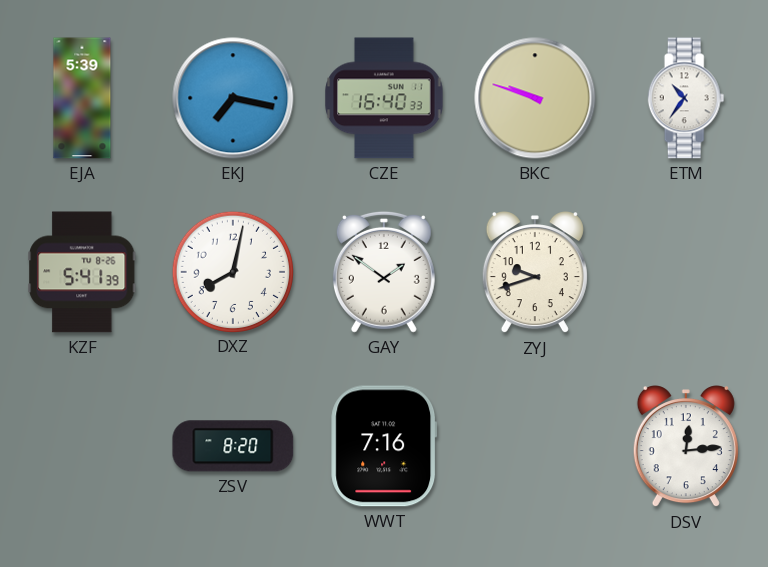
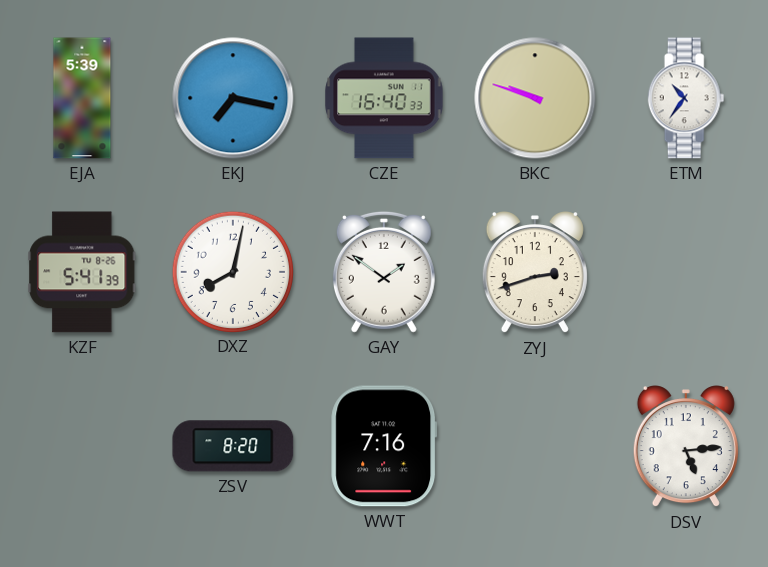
ZYJ: 9:42 -> 2:42
DSV: 12:14 -> 5:14
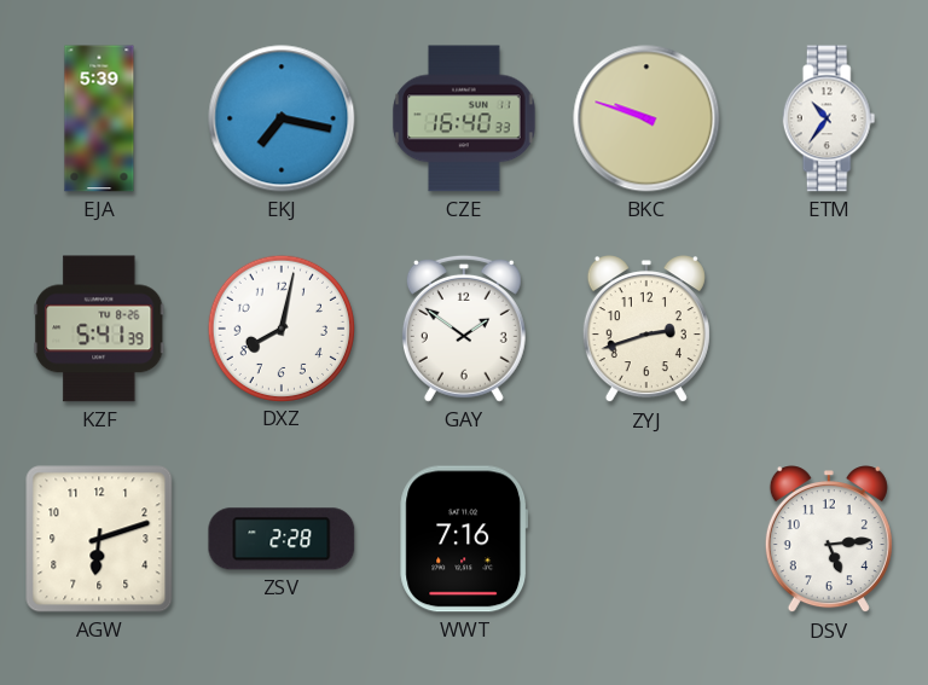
AGW: none -> 6:12
ZSV: 8:20 -> 2:28
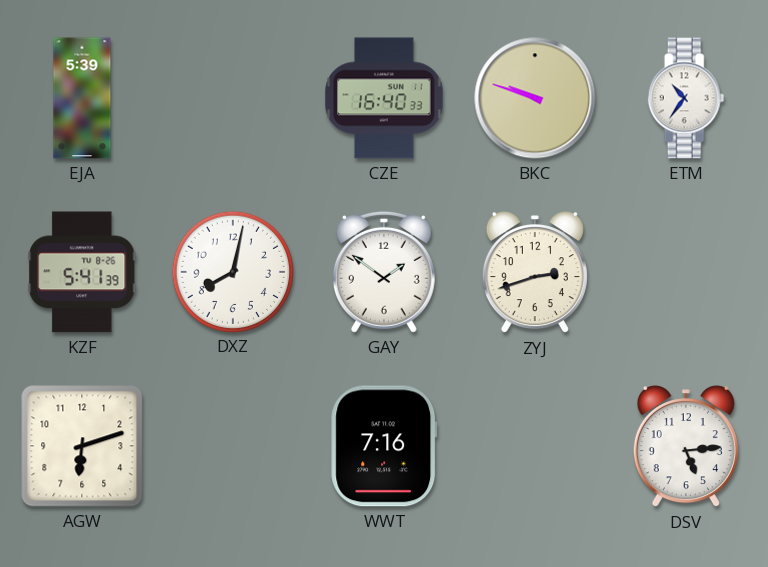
EKJ: 7:17 -> none
ZSV: 2:28 -> none
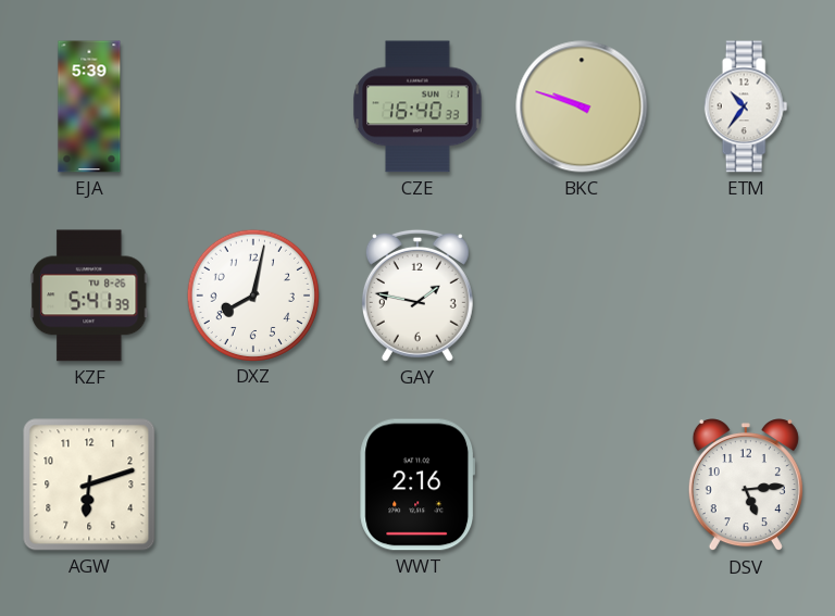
GAY: 1:51 -> 1:47
ZYJ: 2:42 -> none
WWT: 7:16 -> 2:16
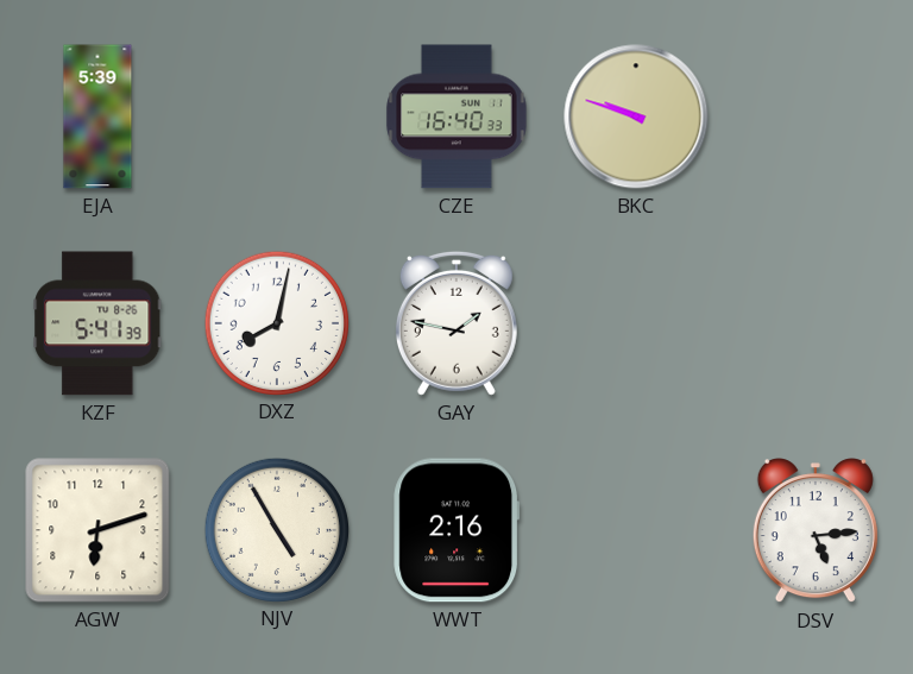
ETM: 10:36 -> none
NJV: none -> 4:55
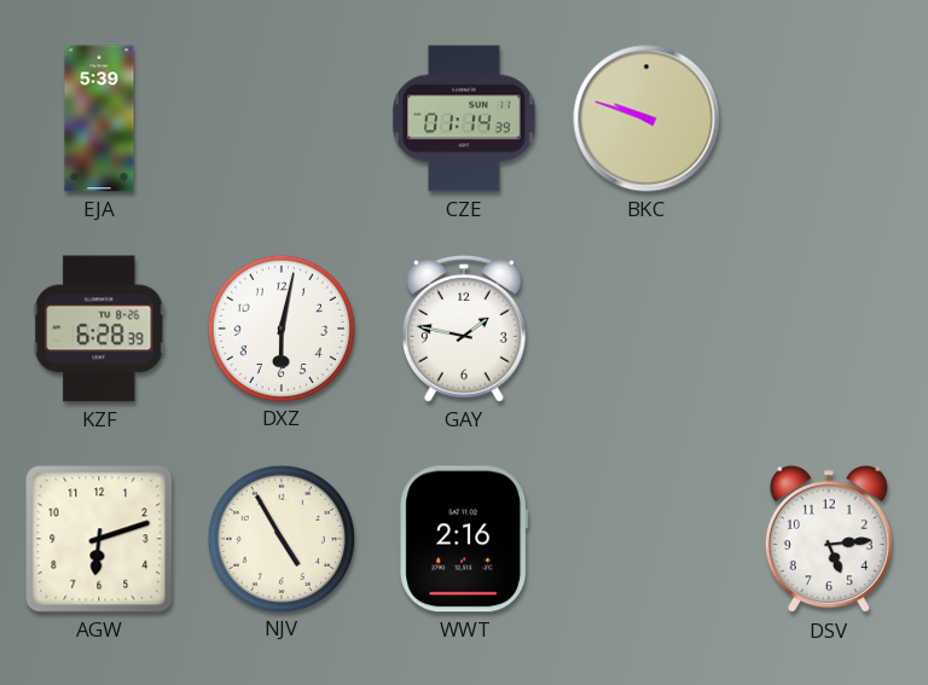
CZE: 16:40 -> 01:14
KZF: 5:41 -> 6:28
DXZ: 8:02 -> 6:02
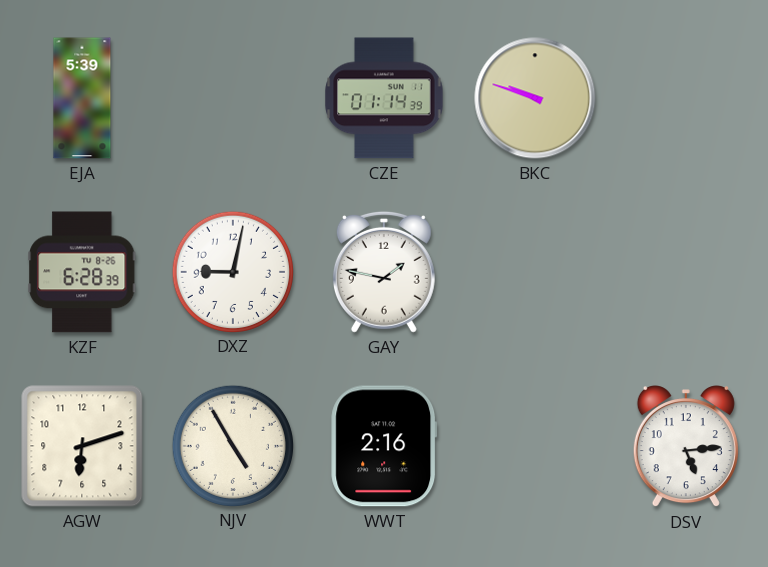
DXZ: 6:02 -> 9:02
